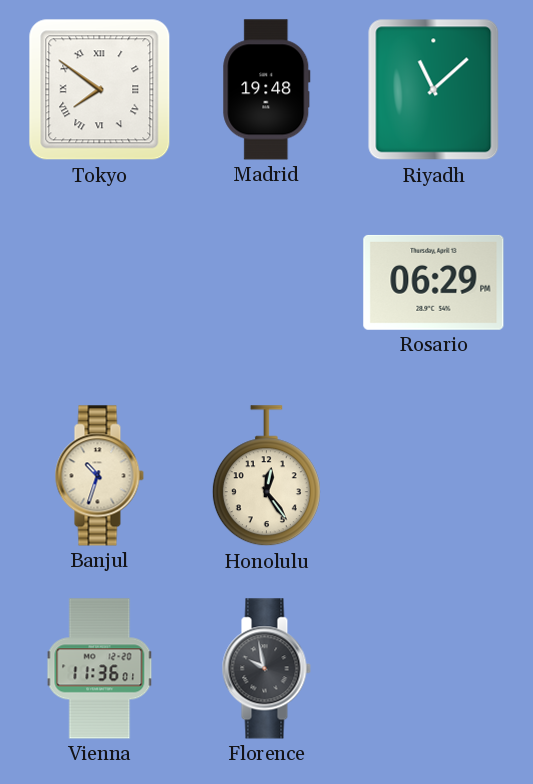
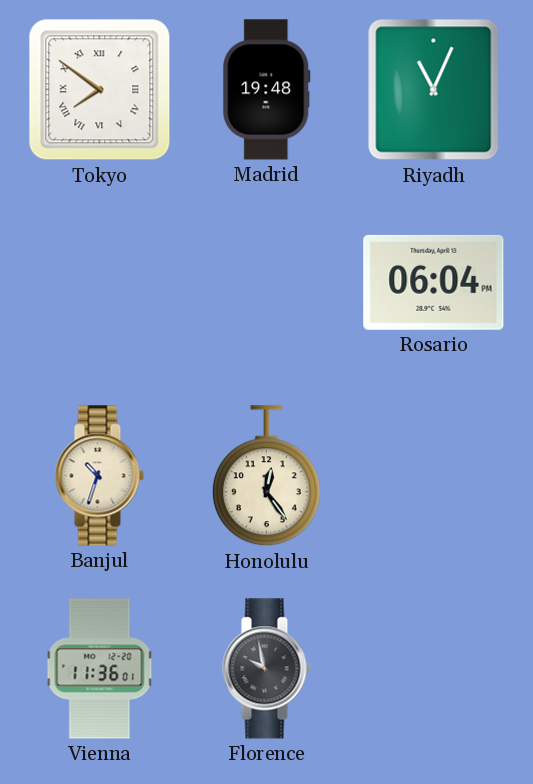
Riyadh: 11:08 -> 11:04
Rosario: 06:29 -> 06:04
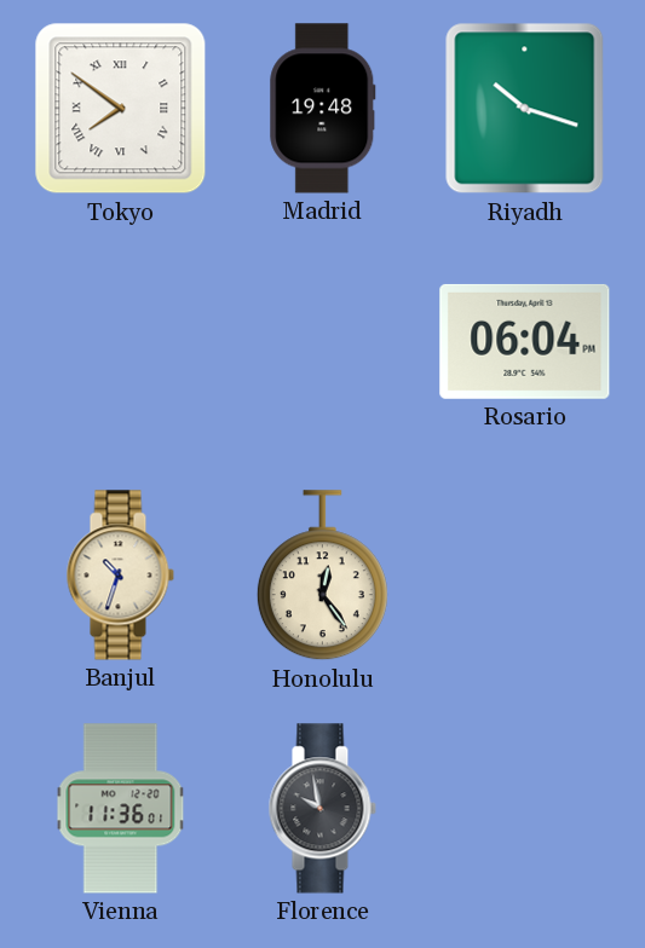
Riyadh: 11:04 -> 10:18
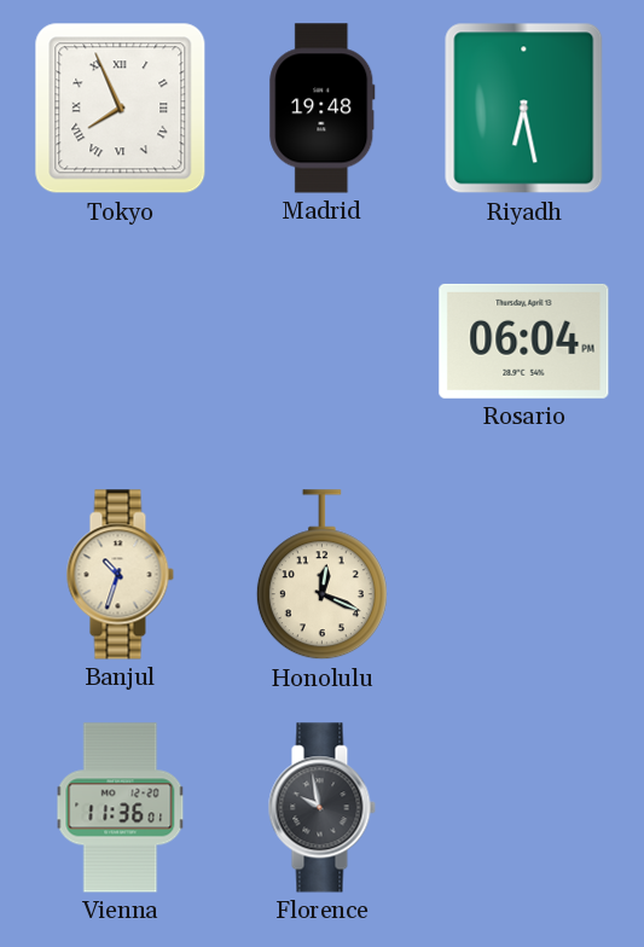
Tokyo: 7:51 -> 7:56
Riyadh: 10:18 -> 6:28
Honolulu: 12:24 -> 12:19
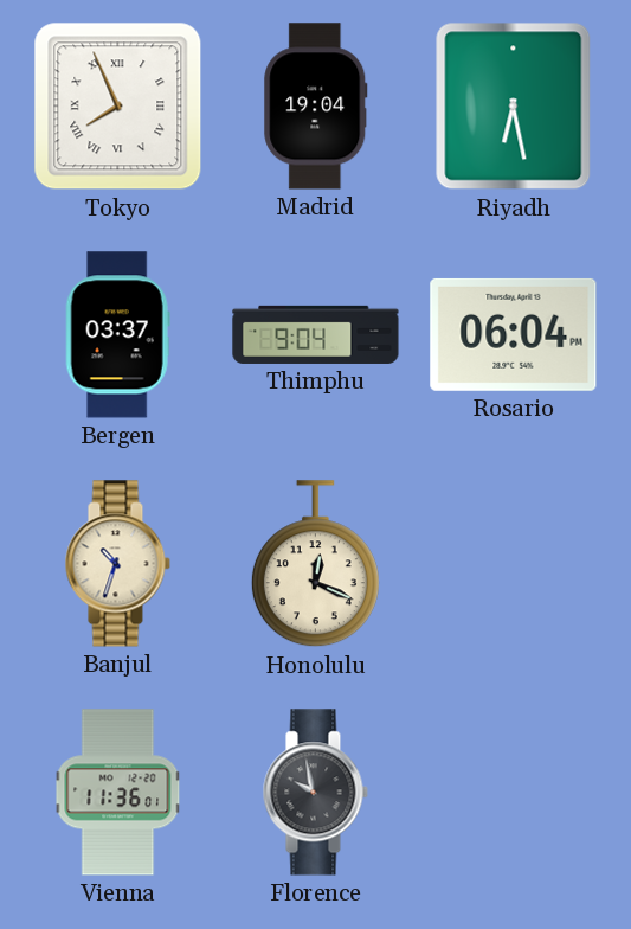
Madrid: 19:48 -> 19:04
Bergen: none -> 03:37
Thimphu: none -> 9:04
